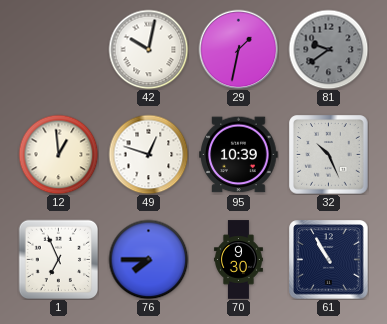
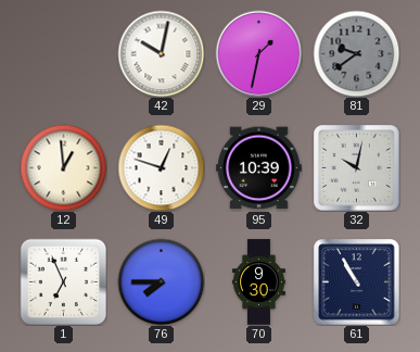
32: 10:26 -> 10:02
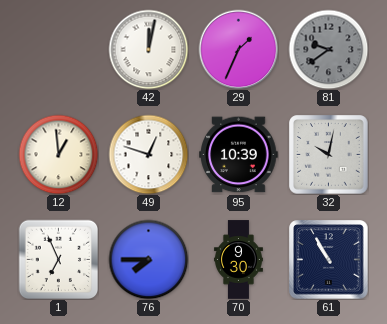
42: 10:02 -> 12:02
29: 1:32 -> 1:34
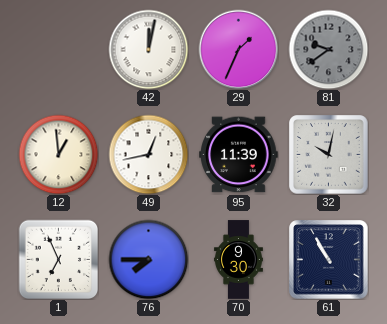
49: 12:48 -> 12:43
95: 10:39 -> 11:39
